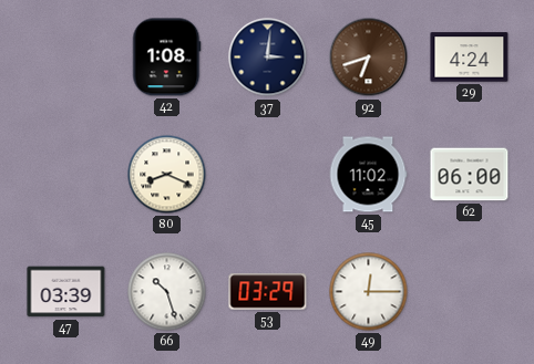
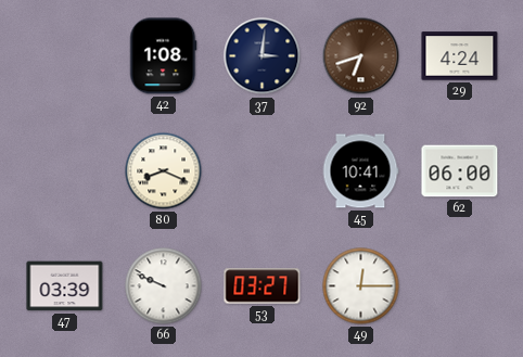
45: 11:02 -> 10:41
66: 10:27 -> 9:49
53: 03:29 -> 03:27
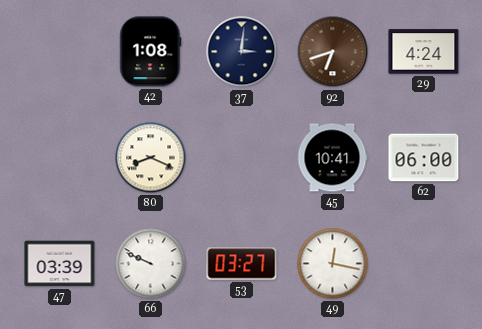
49: 12:15 -> 12:17
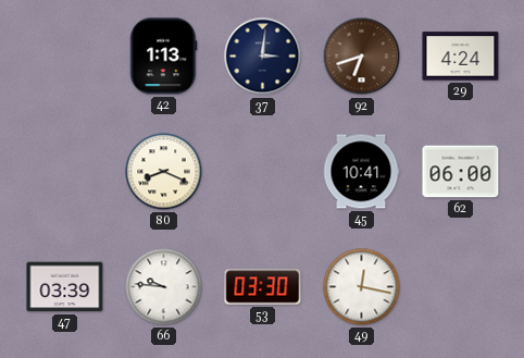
42: 1:08 -> 1:13
66: 9:49 -> 9:46
53: 03:27 -> 03:30
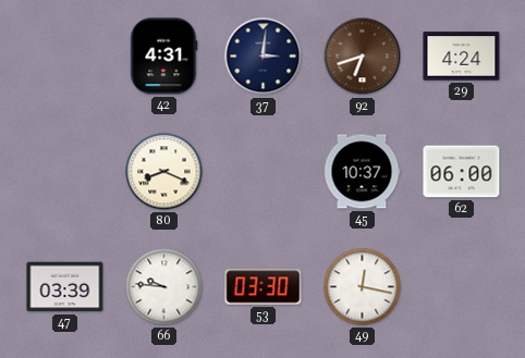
42: 1:13 -> 4:31
45: 10:41 -> 10:37
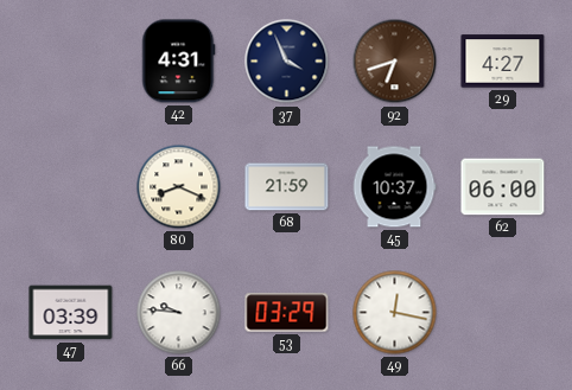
37: 3:01 -> 3:56
29: 4:24 -> 4:27
68: none -> 21:59
53: 03:30 -> 03:29
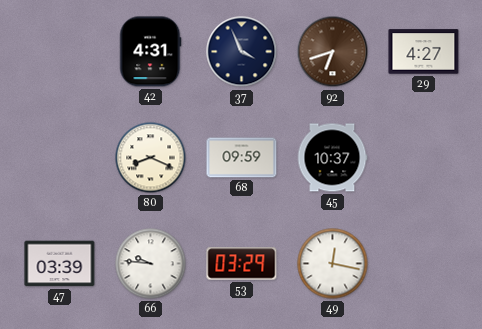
68: 21:59 -> 09:59
62: 06:00 -> none
